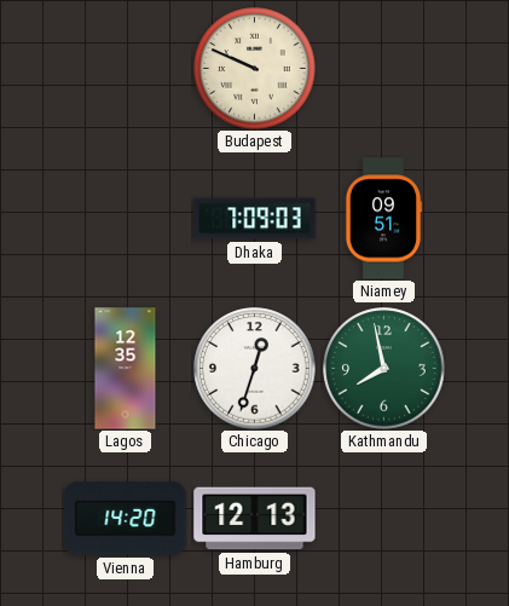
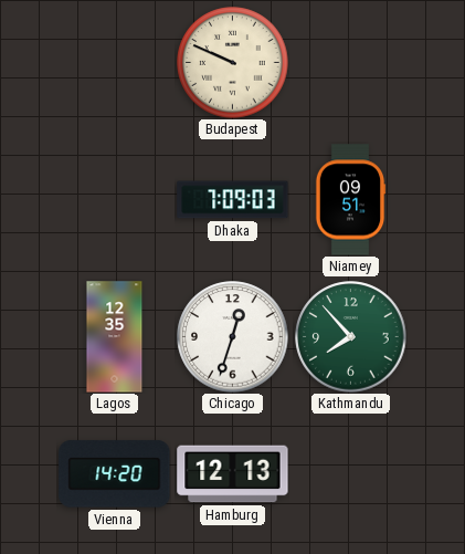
Kathmandu: 7:58 -> 7:53
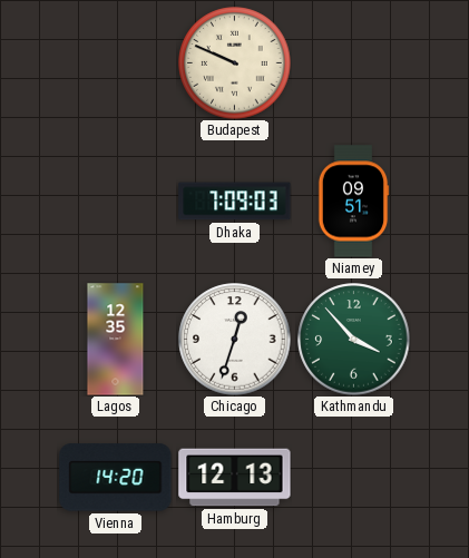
Kathmandu: 7:53 -> 3:53
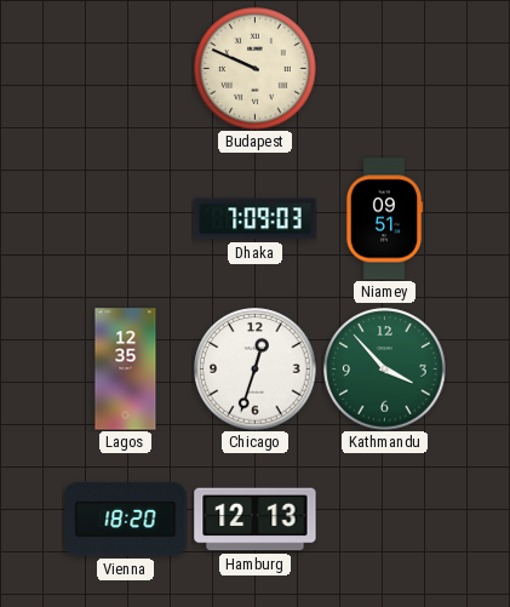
Vienna: 14:20 -> 18:20
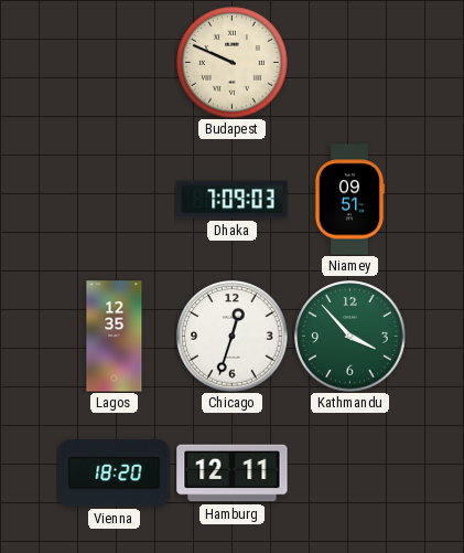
Hamburg: 12:13 -> 12:11
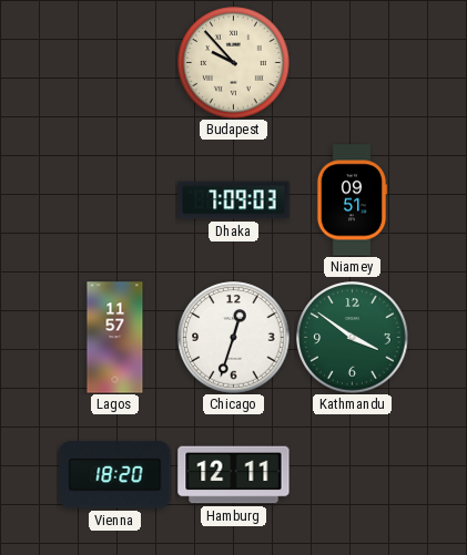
Budapest: 9:49 -> 9:53
Lagos: 12:35 -> 11:57
Kathmandu: 3:53 -> 3:51
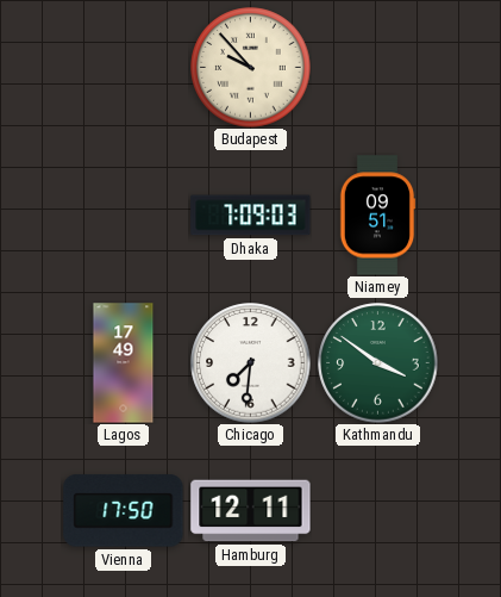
Lagos: 11:57 -> 17:49
Chicago: 12:33 -> 7:31
Vienna: 18:20 -> 17:50
